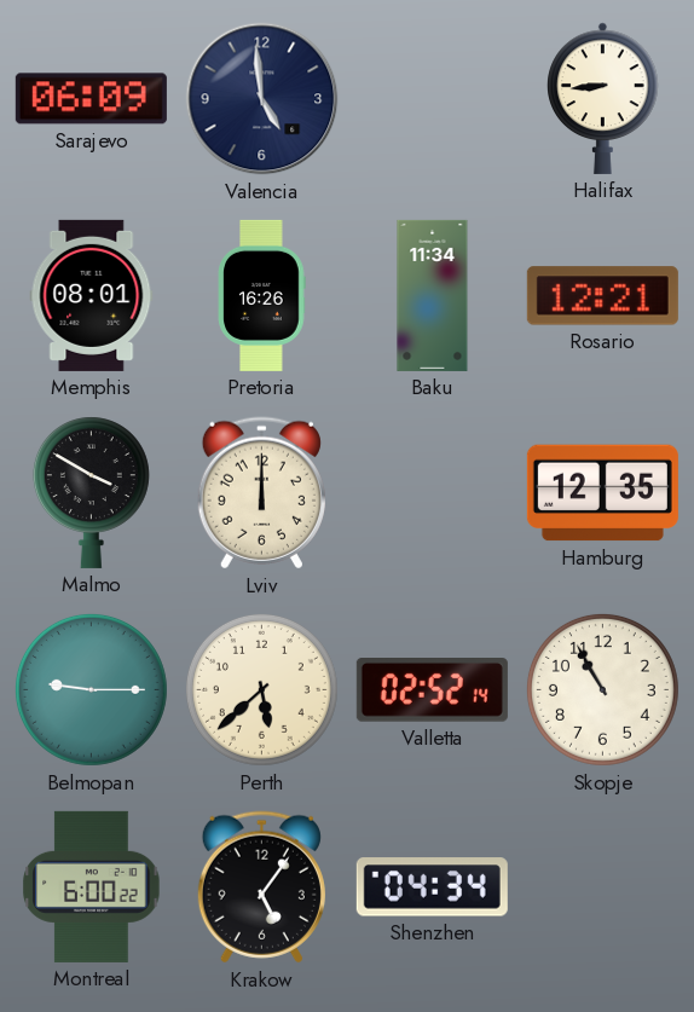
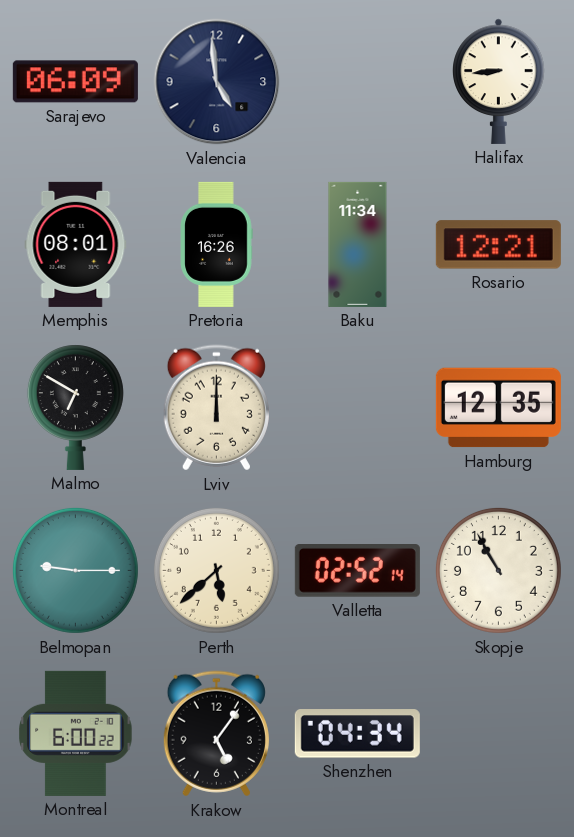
Malmo: 3:50 -> 6:50
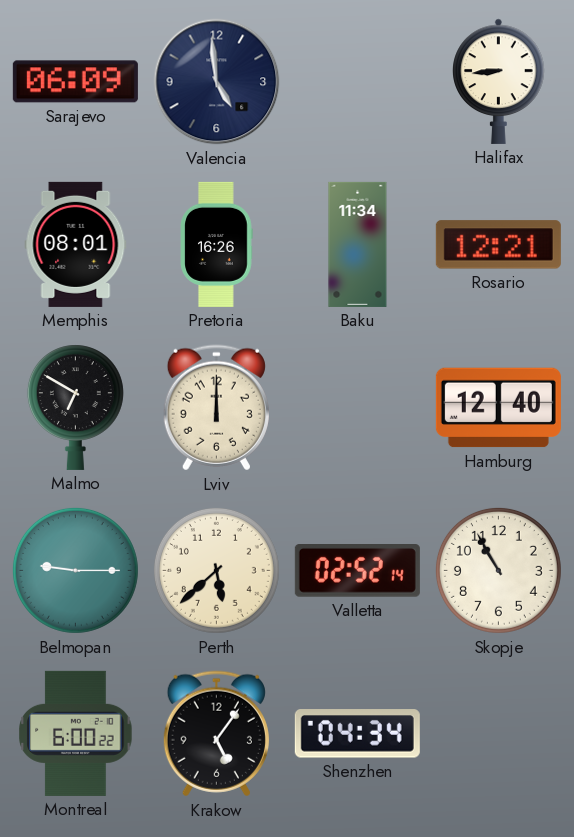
Hamburg: 12:35 -> 12:40
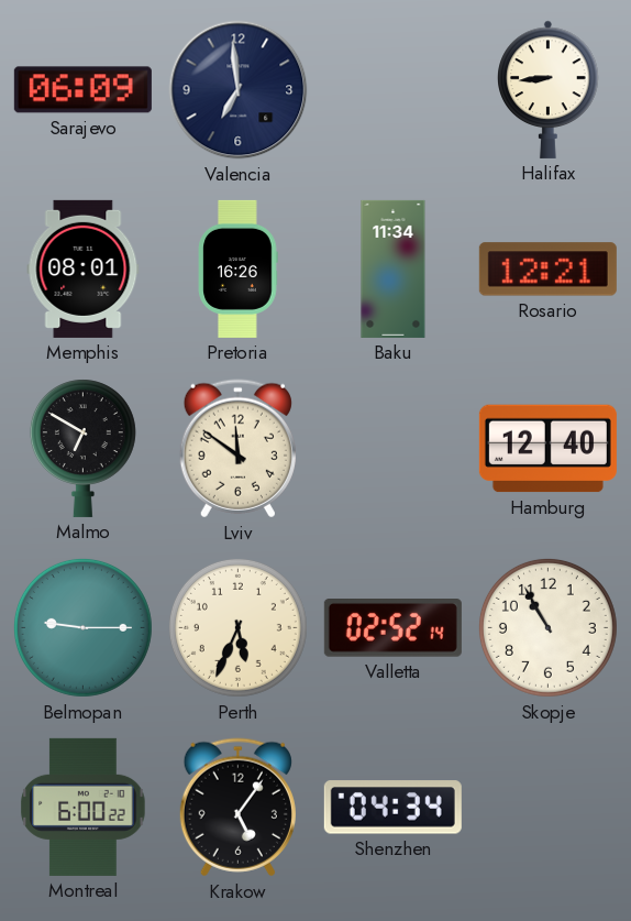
Valencia: 4:59 -> 6:59
Lviv: 12:00 -> 11:51
Perth: 5:38 -> 5:34
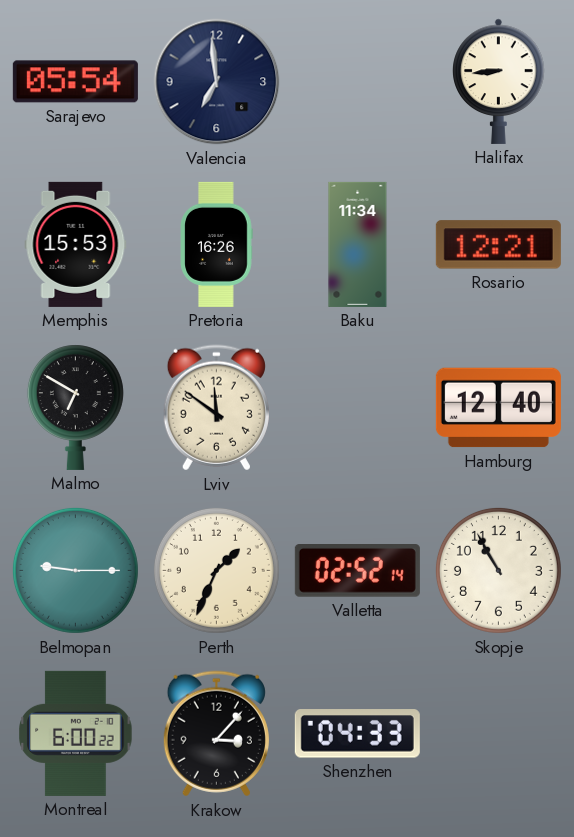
Sarajevo: 06:09 -> 05:54
Memphis: 08:01 -> 15:53
Perth: 5:34 -> 1:34
Krakow: 5:06 -> 3:07
Shenzhen: 04:34 -> 04:33
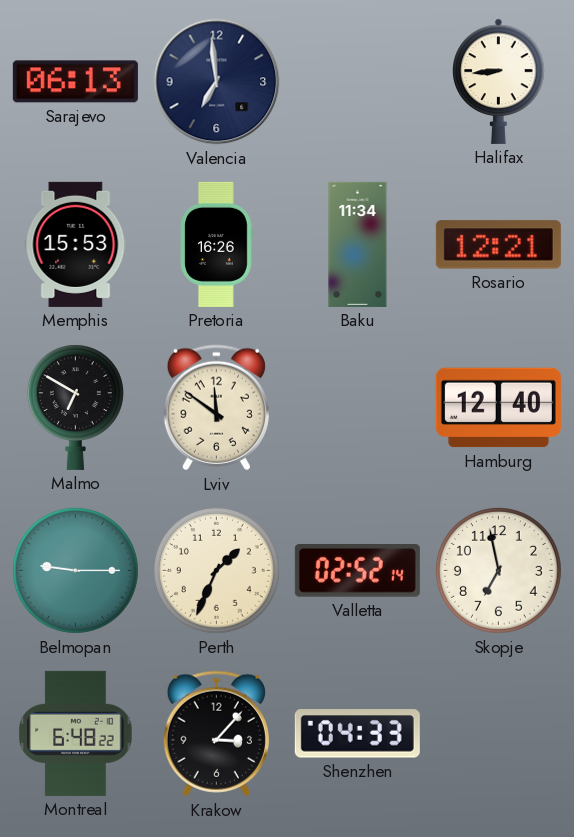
Sarajevo: 05:54 -> 06:13
Skopje: 10:55 -> 6:58
Montreal: 6:00 -> 6:48
